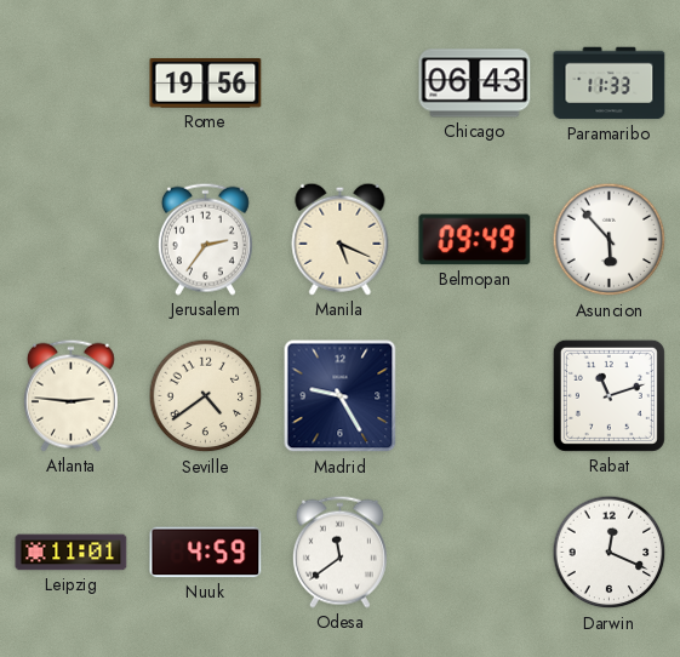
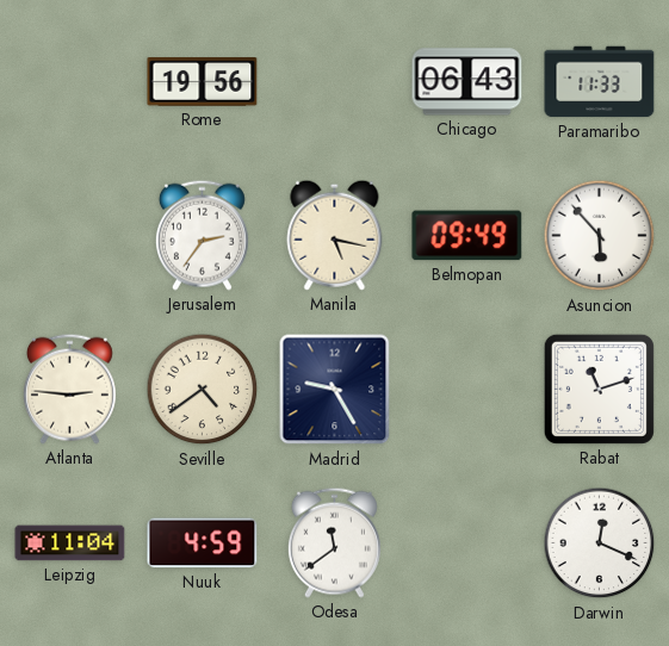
Manila: 5:19 -> 5:17
Leipzig: 11:01 -> 11:04
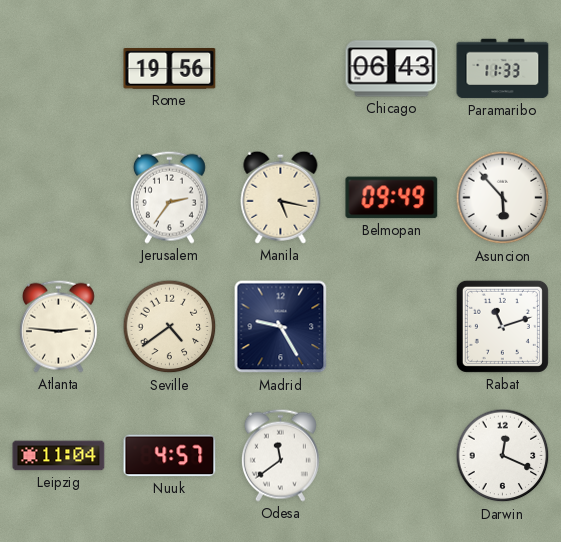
Nuuk: 4:59 -> 4:57
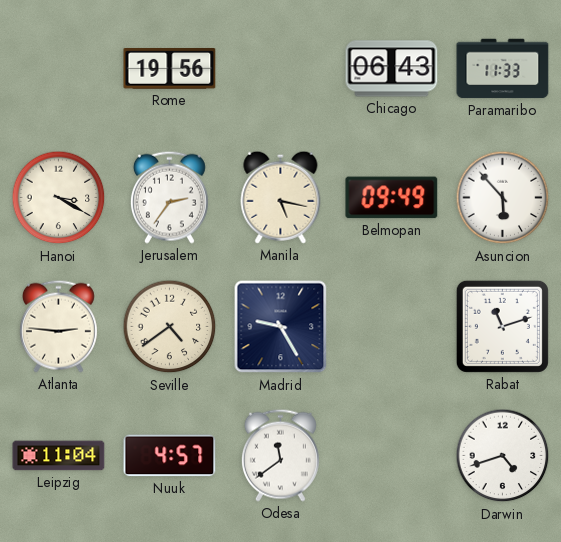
Hanoi: none -> 3:20
Darwin: 12:19 -> 4:42
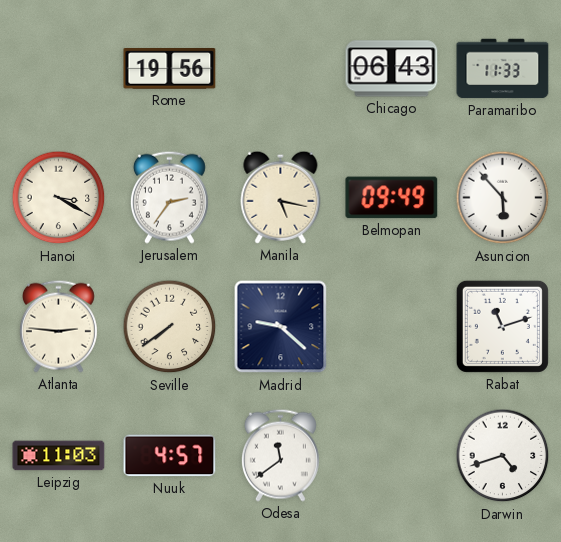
Seville: 4:39 -> 7:39
Madrid: 9:25 -> 9:22
Leipzig: 11:04 -> 11:03
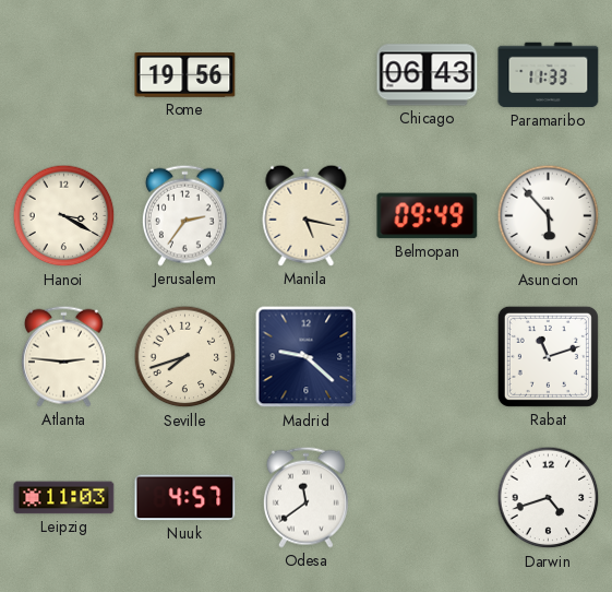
Seville: 7:39 -> 7:42
